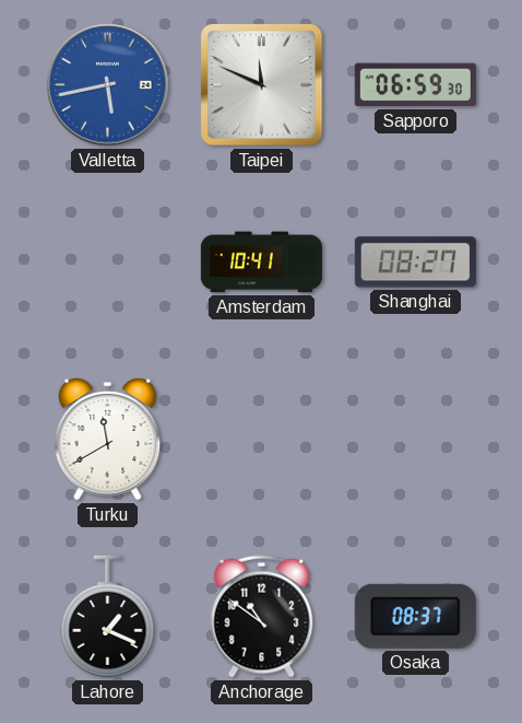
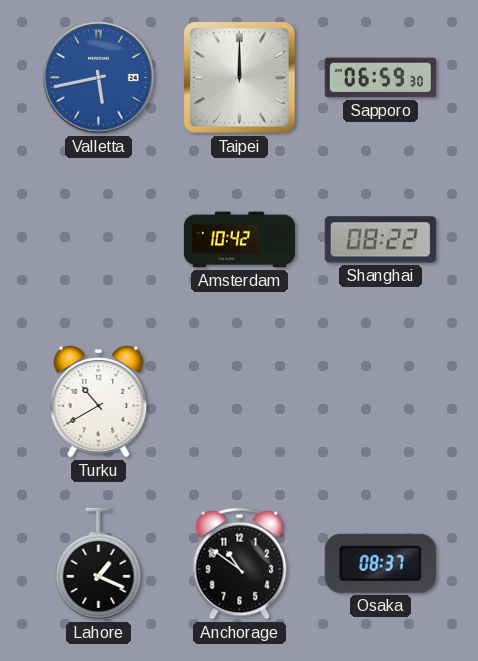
Taipei: 11:49 -> 12:00
Amsterdam: 10:41 -> 10:42
Shanghai: 08:27 -> 08:22
Turku: 11:40 -> 10:40
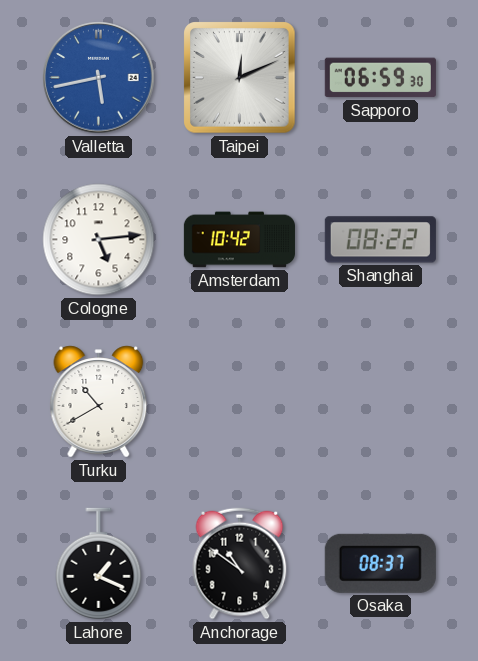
Taipei: 12:00 -> 12:11
Cologne: none -> 5:14
